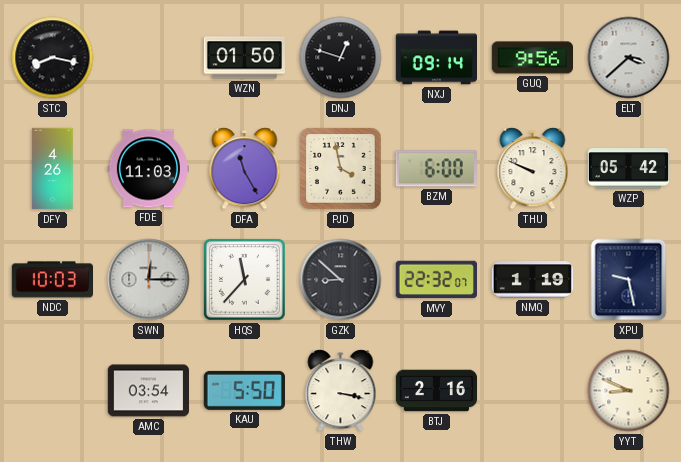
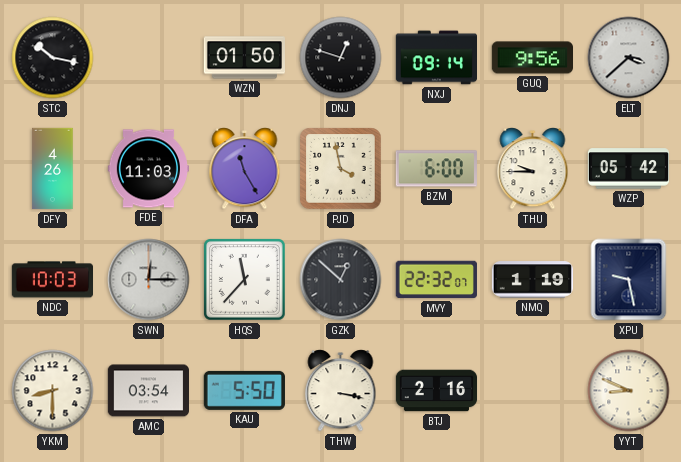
STC: 8:17 -> 10:17
THU: 9:49 -> 9:45
GZK: 8:52 -> 12:52
YKM: none -> 8:30
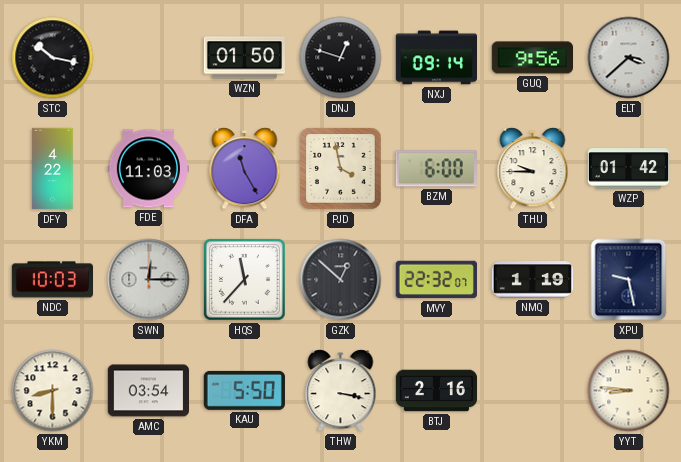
DFY: 4:26 -> 4:22
WZP: 05:42 -> 01:42
YYT: 8:49 -> 8:46
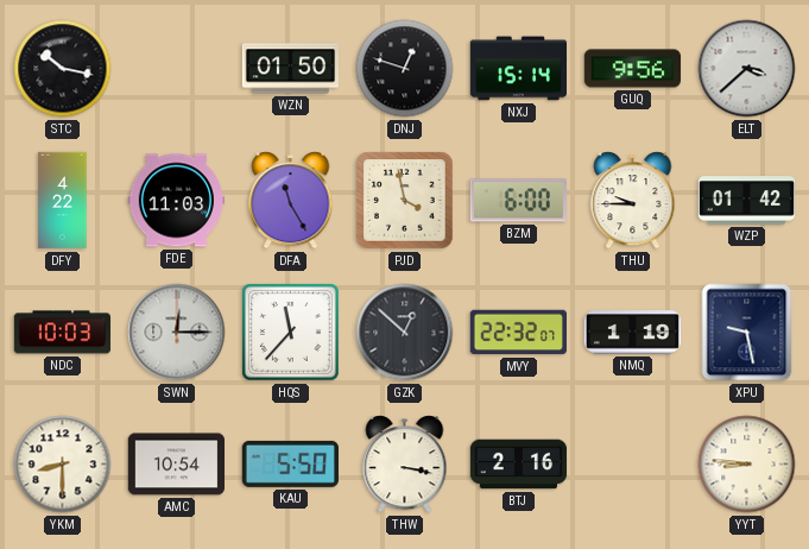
NXJ: 09:14 -> 15:14
AMC: 03:54 -> 10:54
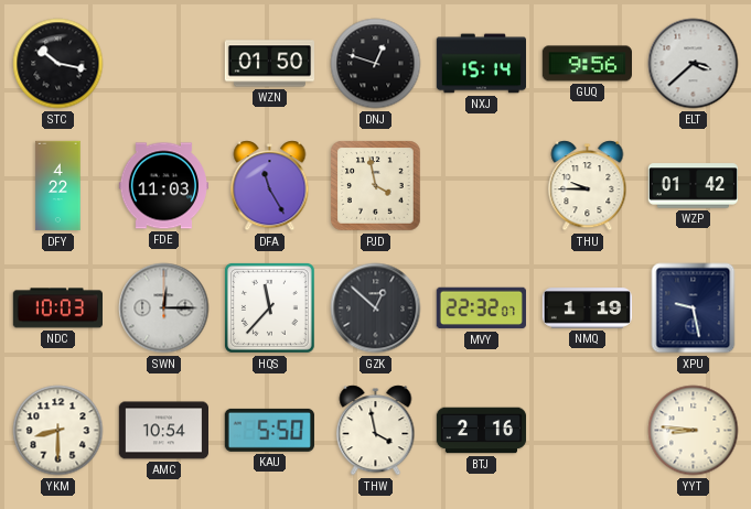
BZM: 6:00 -> none
THW: 3:17 -> 3:58
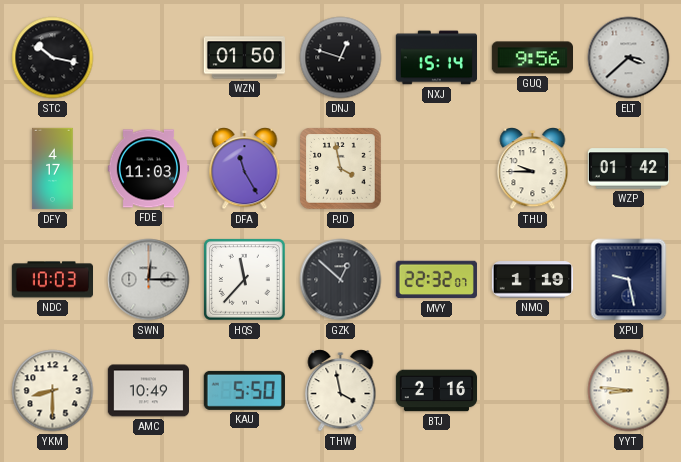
DFY: 4:22 -> 4:17
AMC: 10:54 -> 10:49
